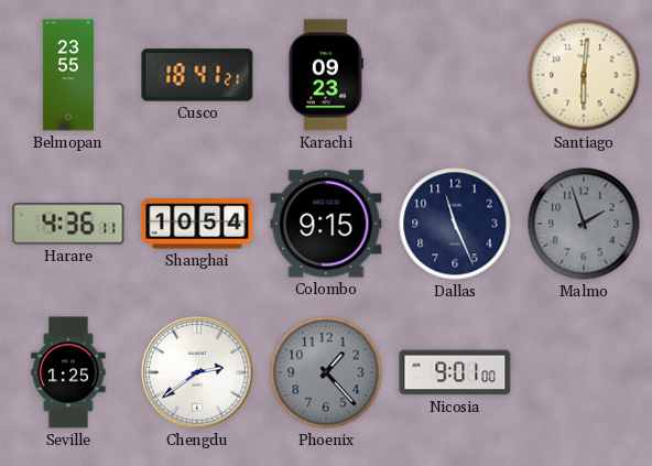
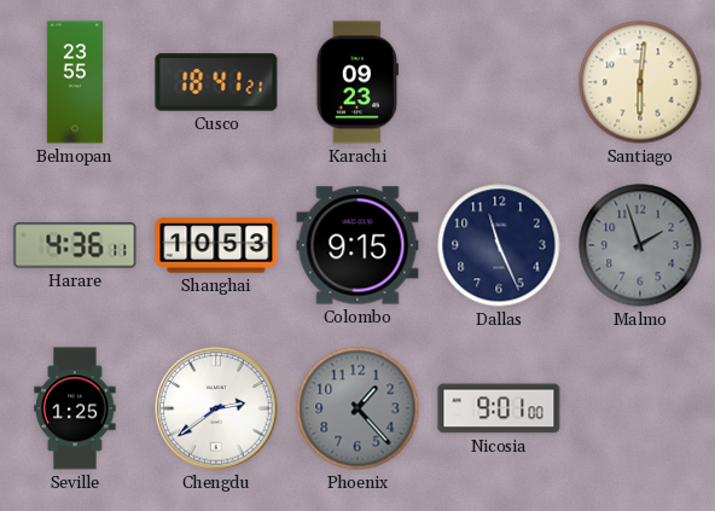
Shanghai: 10:54 -> 10:53
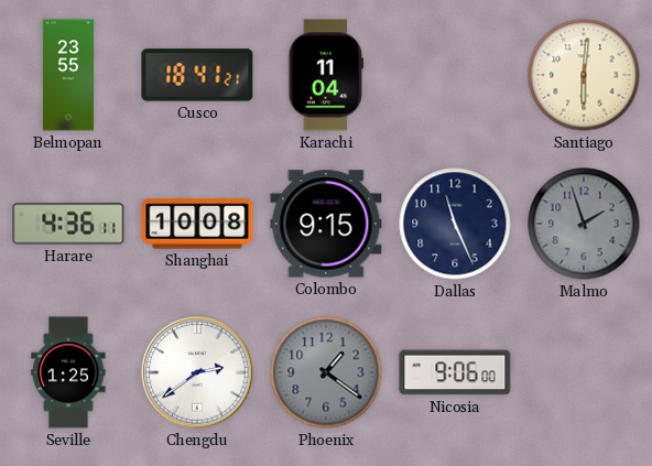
Karachi: 09:23 -> 11:04
Shanghai: 10:53 -> 10:08
Phoenix: 1:23 -> 1:21
Nicosia: 9:01 -> 9:06
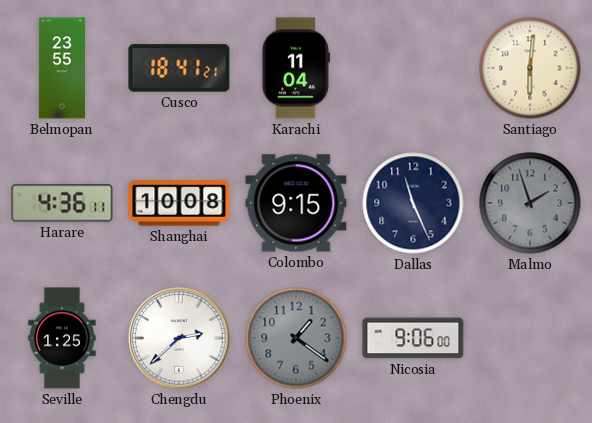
Chengdu: 2:39 -> 2:38
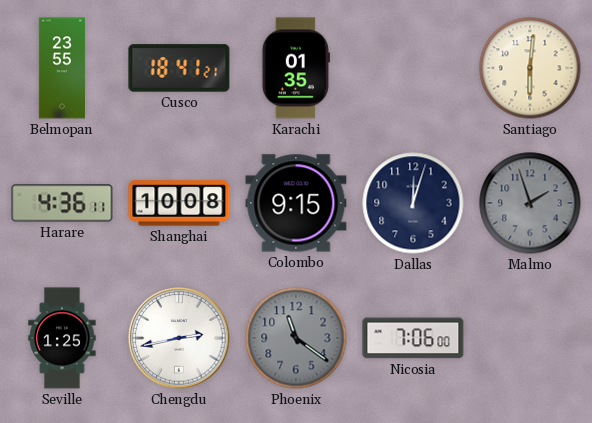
Karachi: 11:04 -> 01:35
Dallas: 11:26 -> 12:03
Chengdu: 2:38 -> 2:43
Phoenix: 1:21 -> 11:21
Nicosia: 9:06 -> 7:06
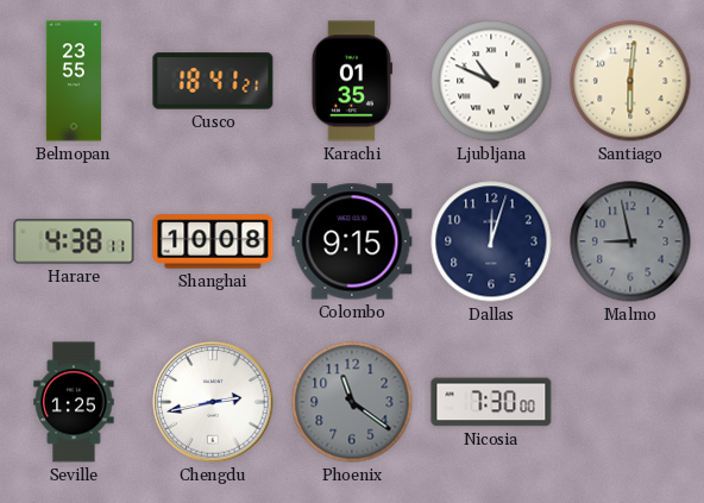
Ljubljana: none -> 10:49
Harare: 4:36 -> 4:38
Malmo: 1:57 -> 8:58
Nicosia: 7:06 -> 7:30
